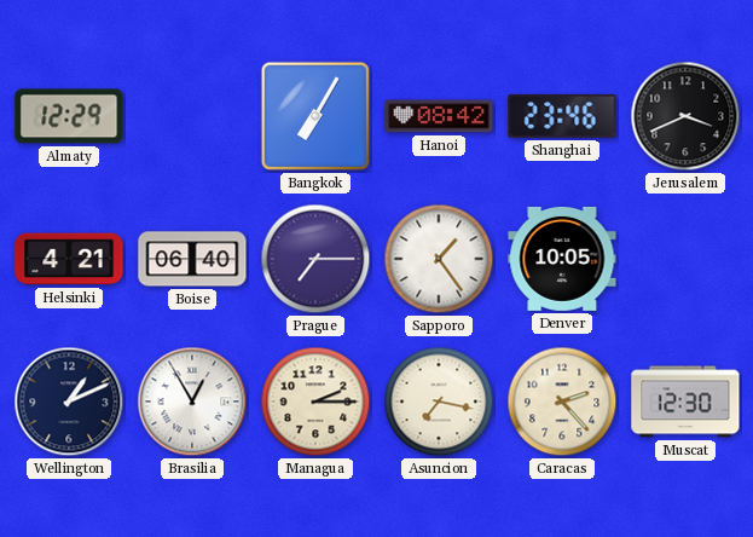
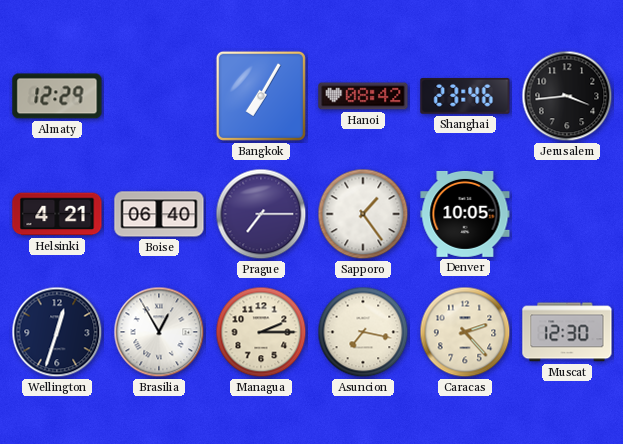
Jerusalem: 3:41 -> 3:44
Wellington: 1:11 -> 12:33
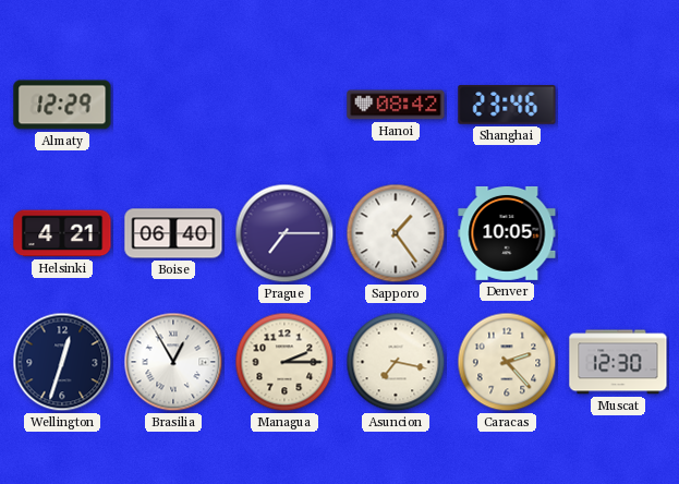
Bangkok: 7:05 -> none
Jerusalem: 3:44 -> none
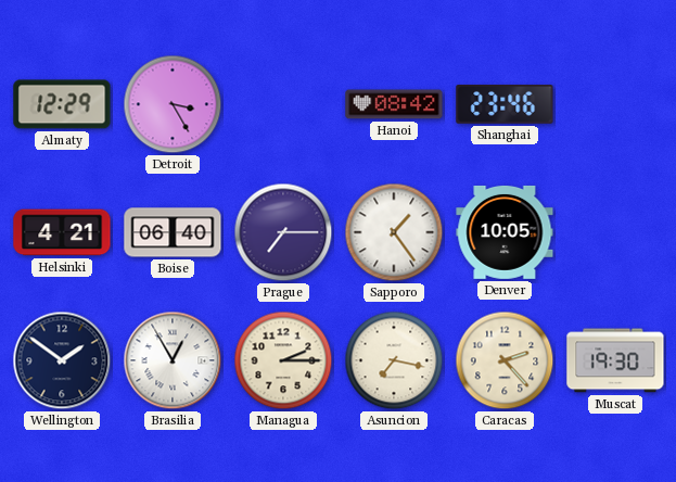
Detroit: none -> 3:25
Wellington: 12:33 -> 1:51
Muscat: 12:30 -> 19:30
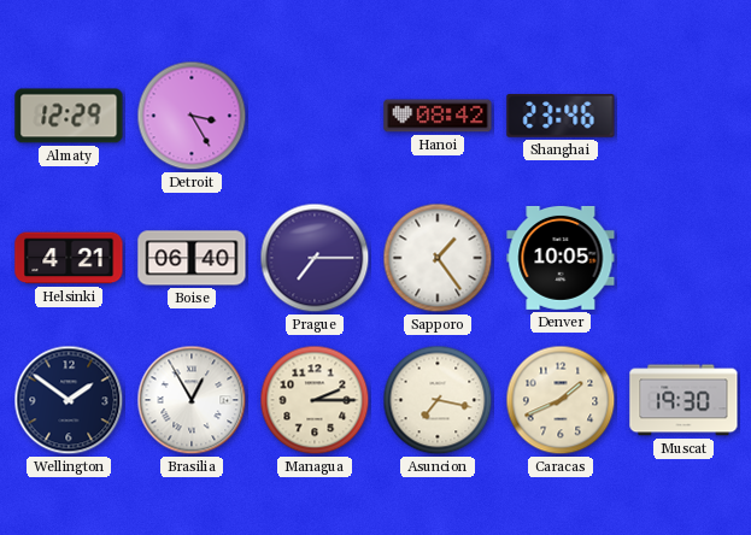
Caracas: 2:23 -> 1:41
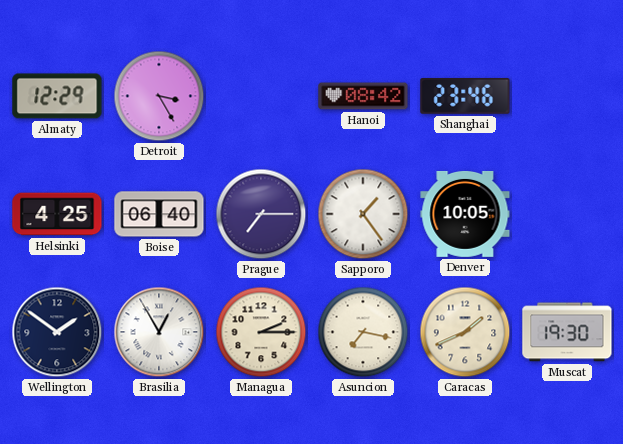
Helsinki: 4:21 -> 4:25
